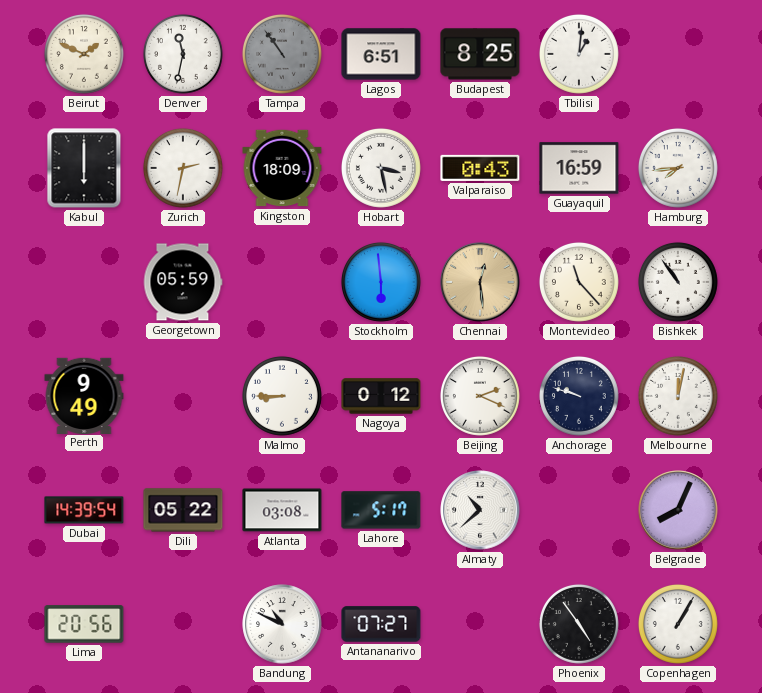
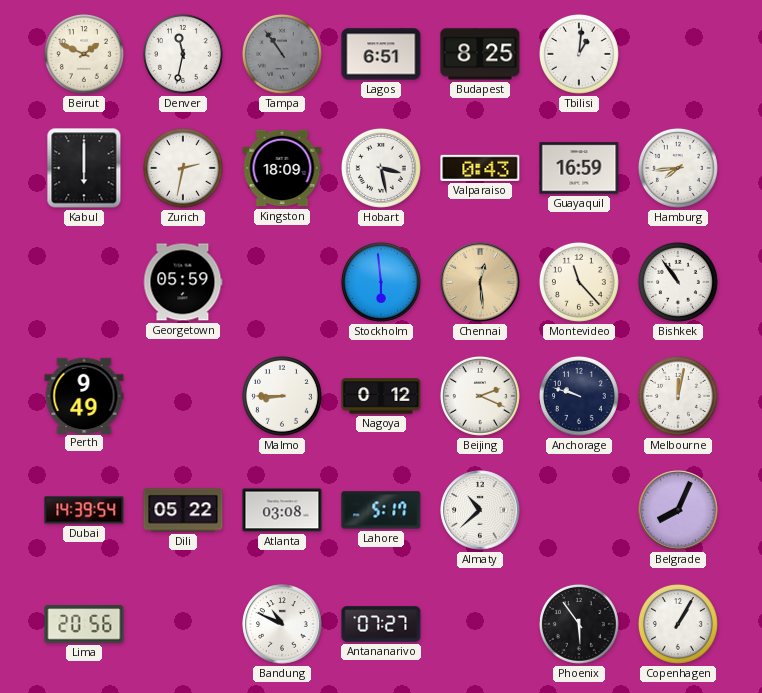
Phoenix: 4:54 -> 5:54
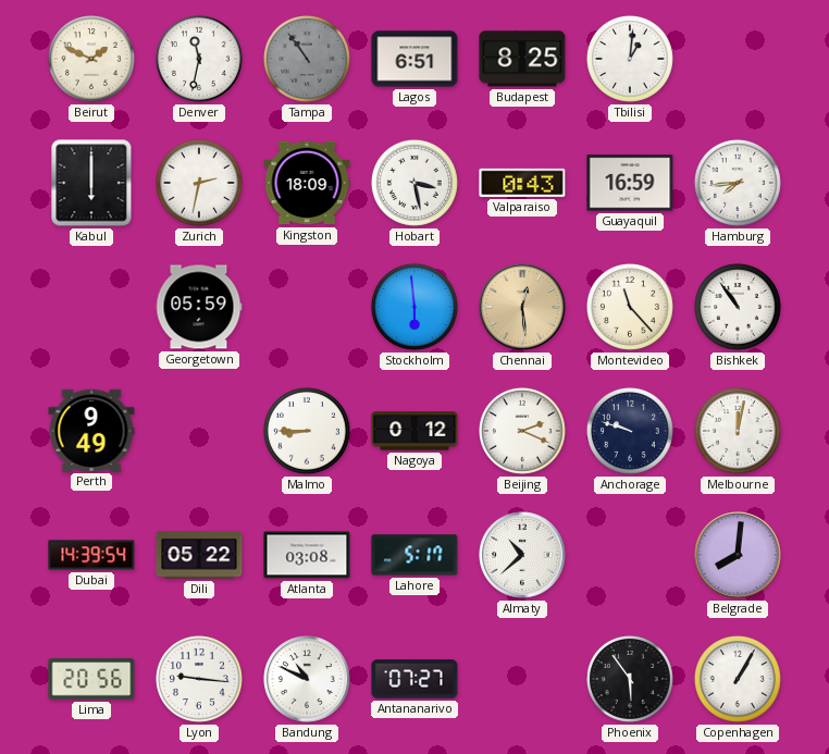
Belgrade: 8:04 -> 8:01
Lyon: none -> 9:16
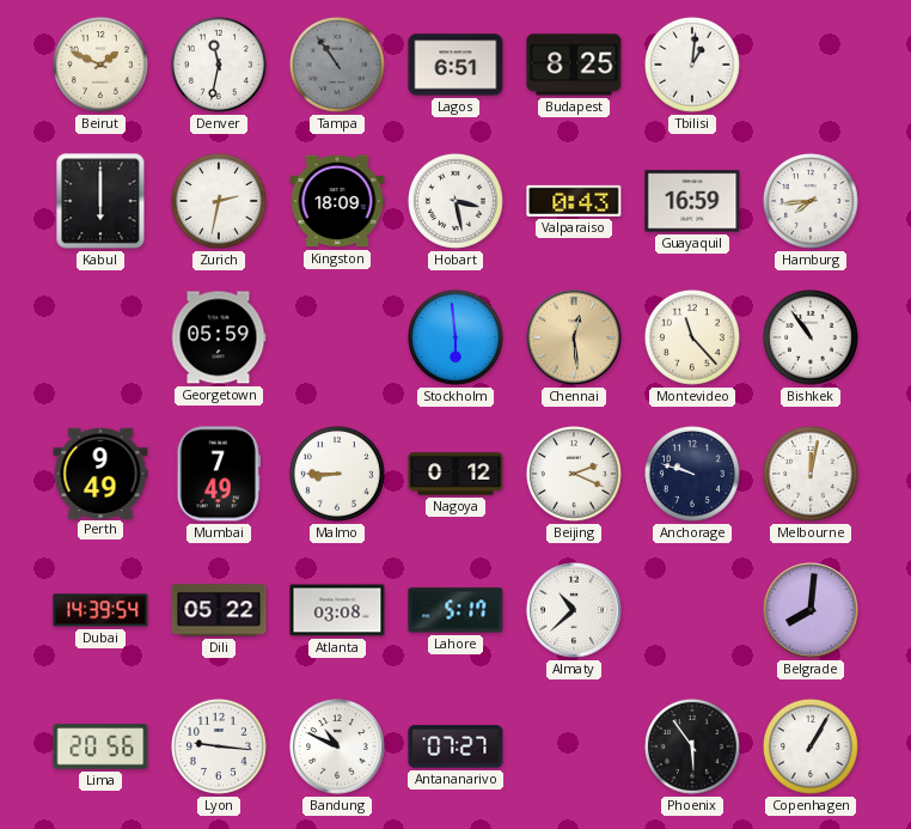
Mumbai: none -> 7:49
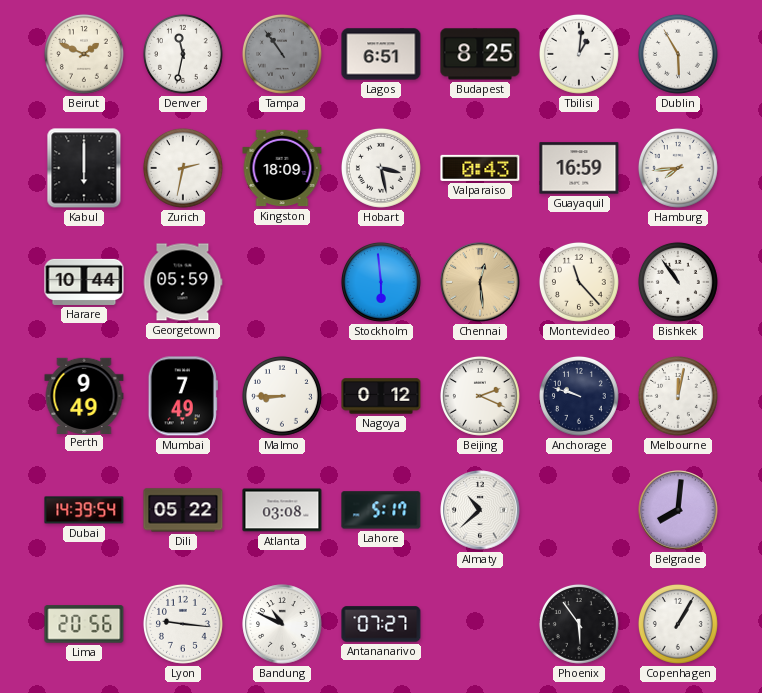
Dublin: none -> 5:55
Harare: none -> 10:44
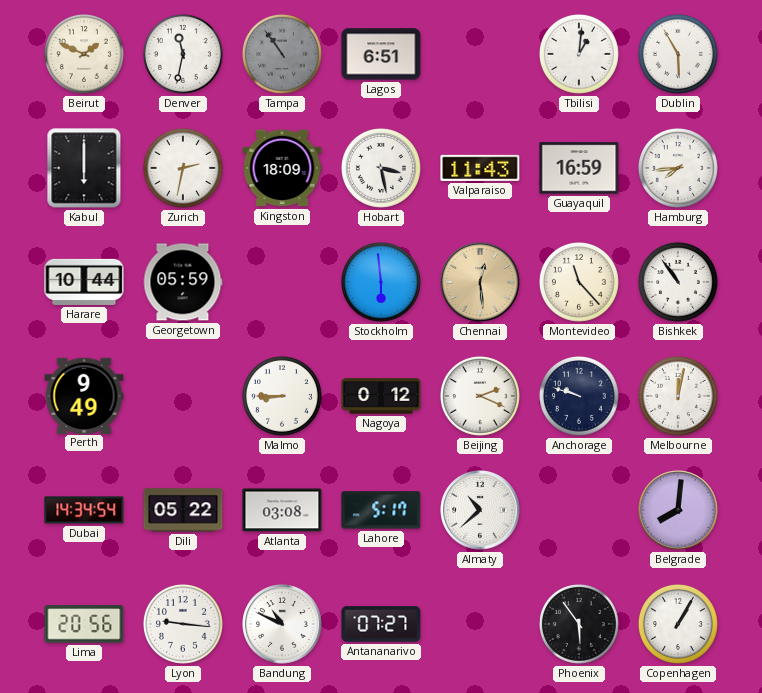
Budapest: 8:25 -> none
Valparaiso: 0:43 -> 11:43
Mumbai: 7:49 -> none
Dubai: 14:39 -> 14:34
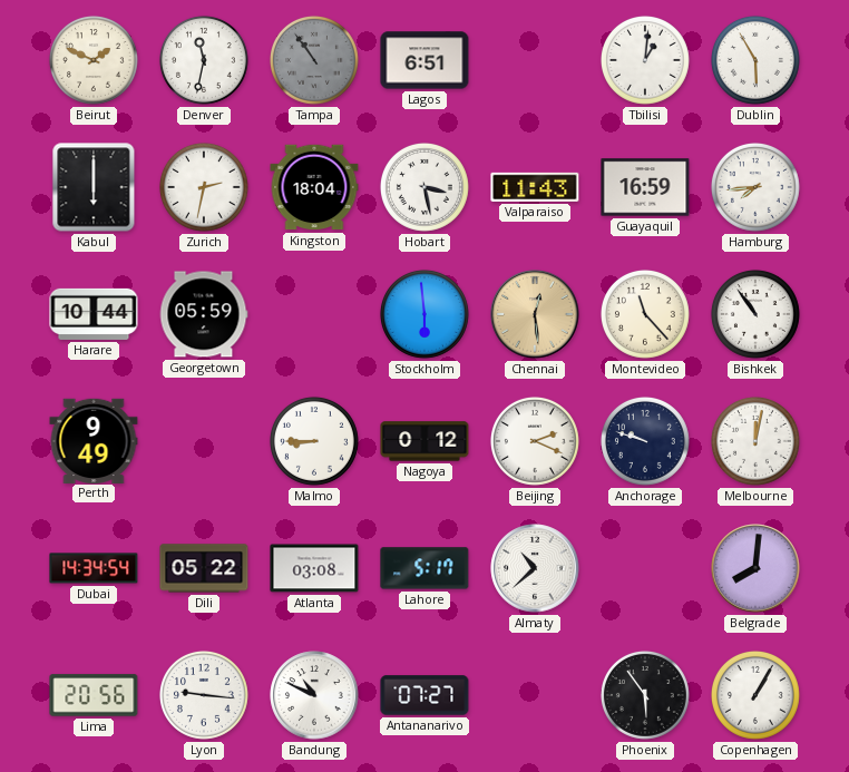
Kingston: 18:09 -> 18:04
